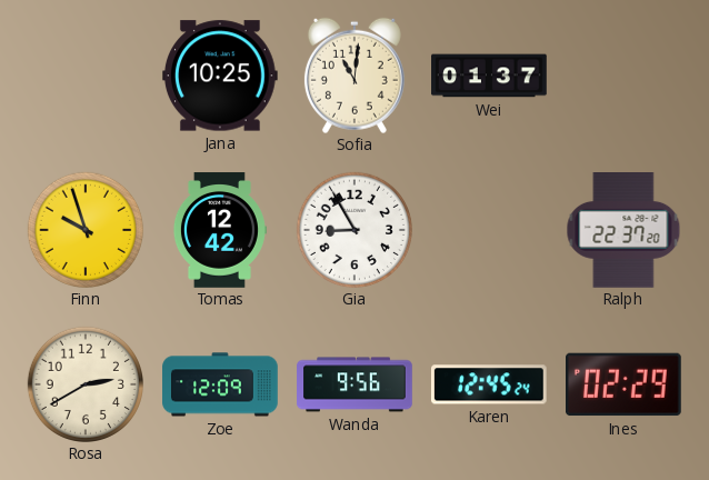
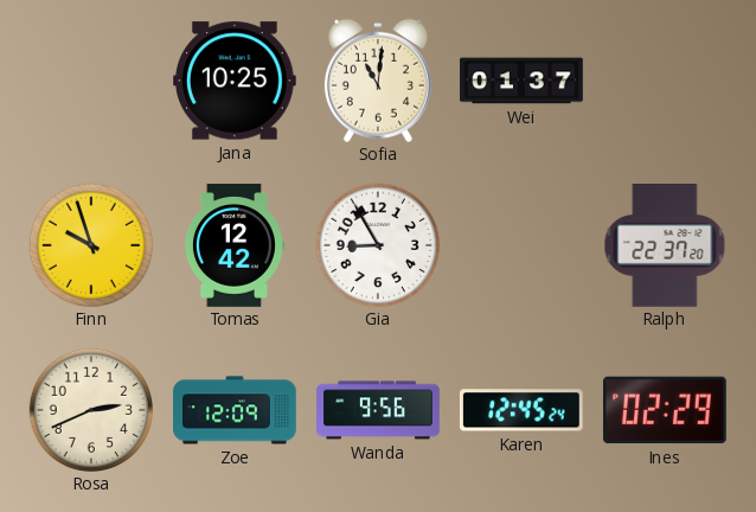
Rosa: 2:40 -> 2:41
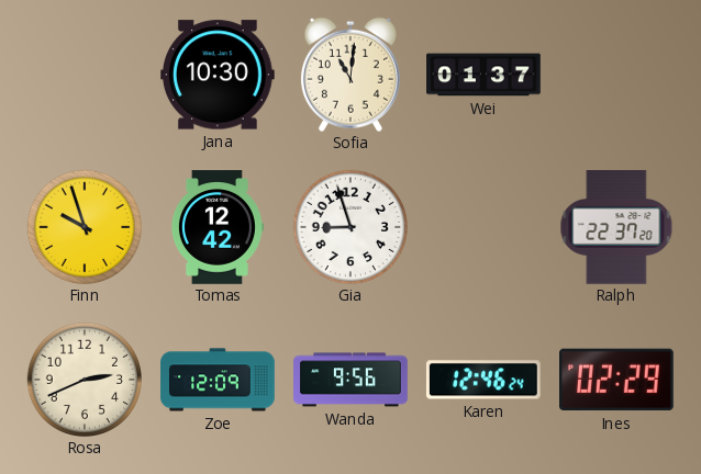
Jana: 10:25 -> 10:30
Gia: 8:55 -> 8:57
Karen: 12:45 -> 12:46
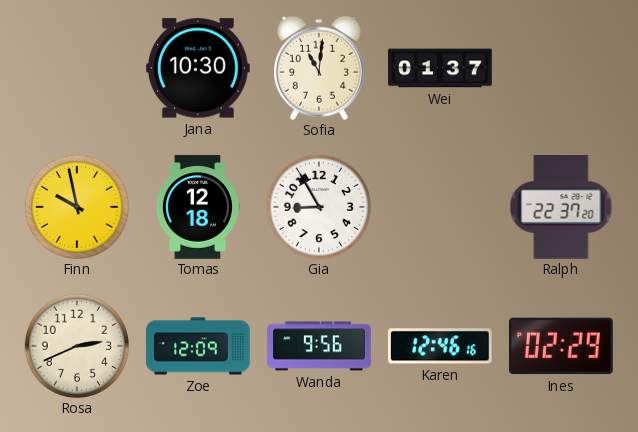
Finn: 9:57 -> 9:58
Tomas: 12:42 -> 12:18
Gia: 8:57 -> 8:55
Karen: 12:46:24 -> 12:46:16
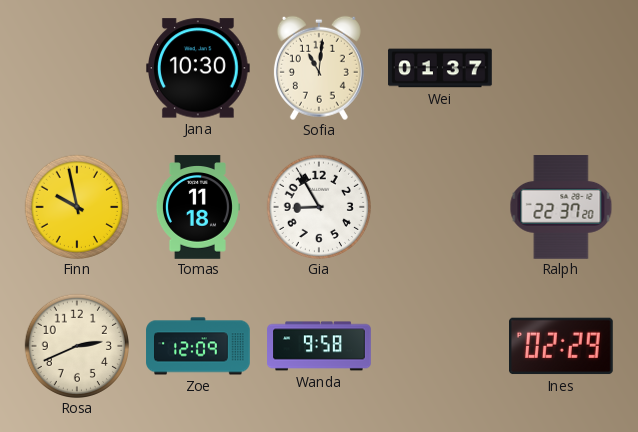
Tomas: 12:18 -> 11:18
Wanda: 9:56 -> 9:58
Karen: 12:46 -> none
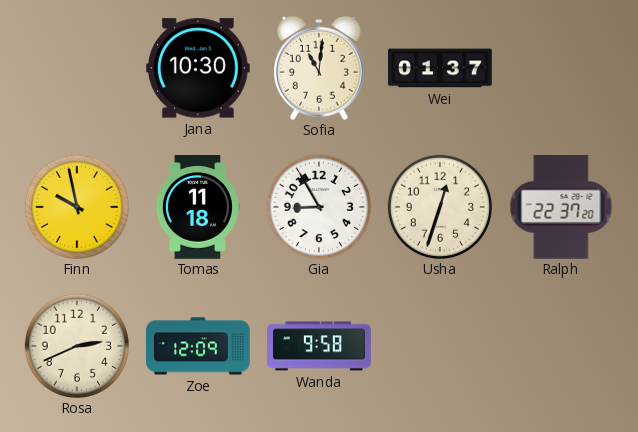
Usha: none -> 12:33
Ines: 02:29 -> none
